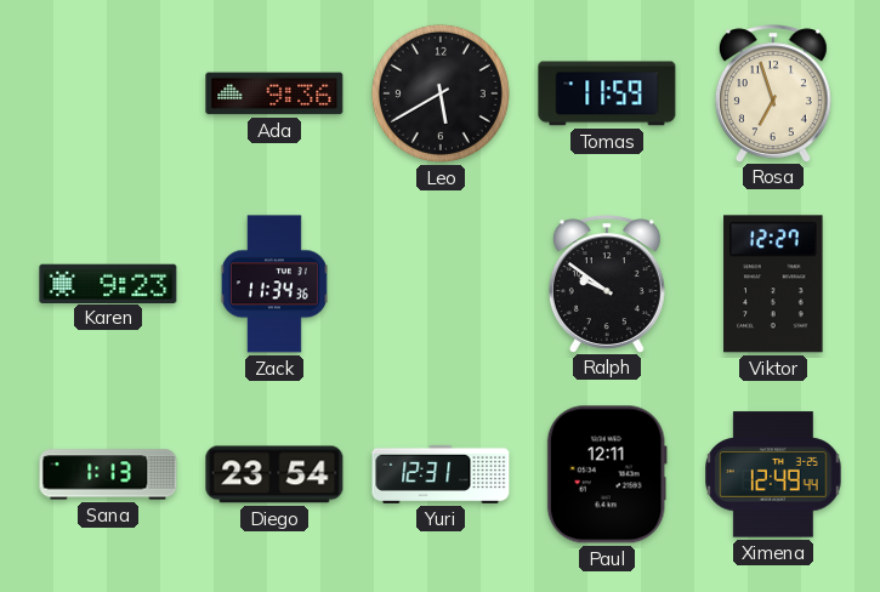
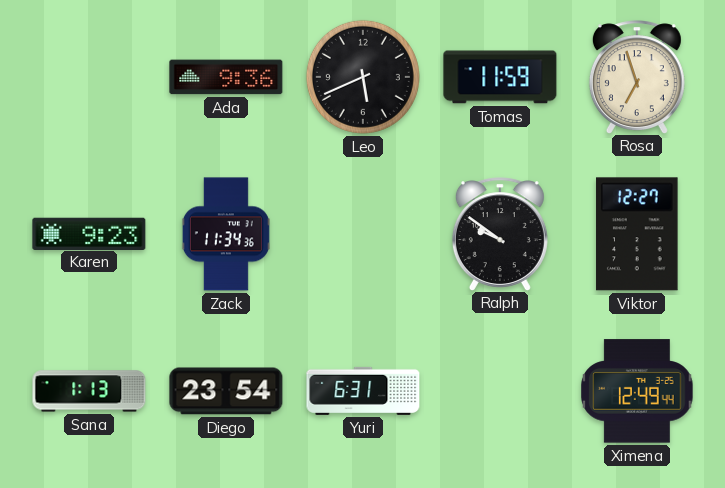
Leo: 5:40 -> 5:41
Yuri: 12:31 -> 6:31
Paul: 12:11 -> none
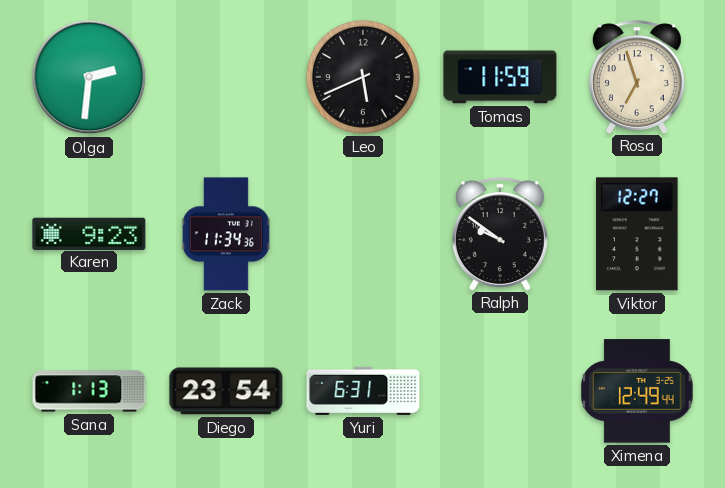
Olga: none -> 2:31
Ada: 9:36 -> none
